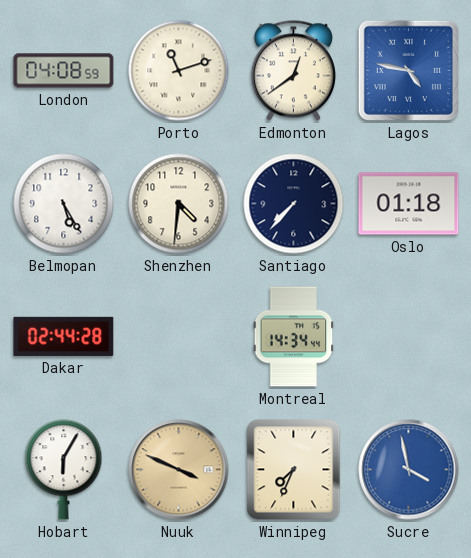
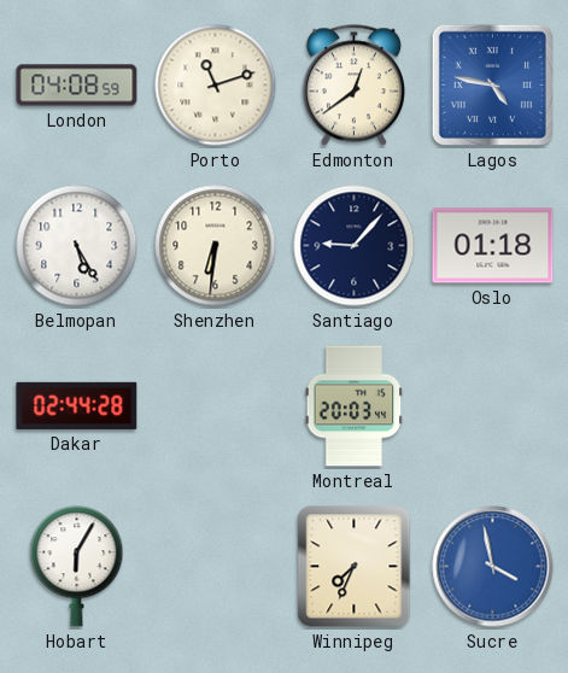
Shenzhen: 4:31 -> 6:31
Santiago: 7:37 -> 9:07
Montreal: 14:34 -> 20:03
Nuuk: 3:49 -> none
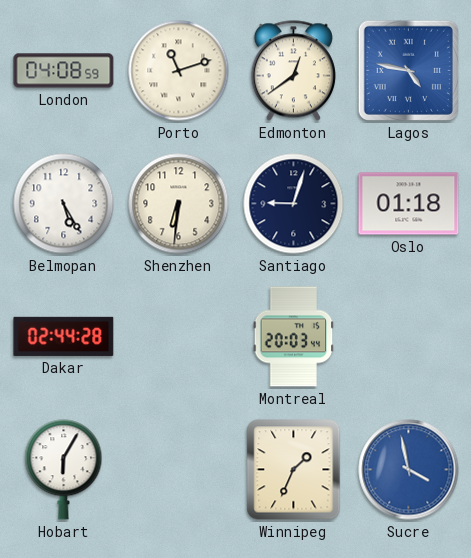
Santiago: 9:07 -> 9:03
Winnipeg: 7:34 -> 1:34
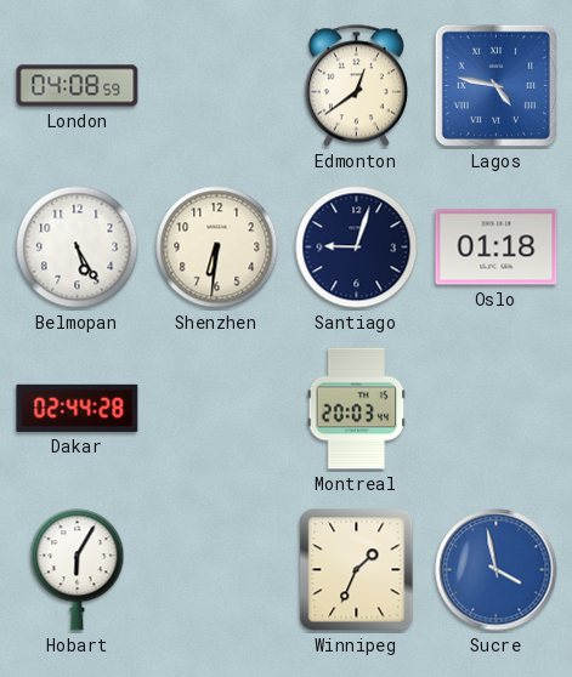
Porto: 11:12 -> none
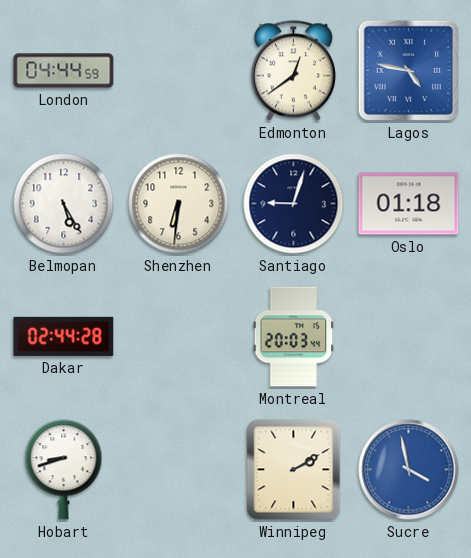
London: 04:08 -> 04:44
Hobart: 6:05 -> 8:42
Winnipeg: 1:34 -> 2:10
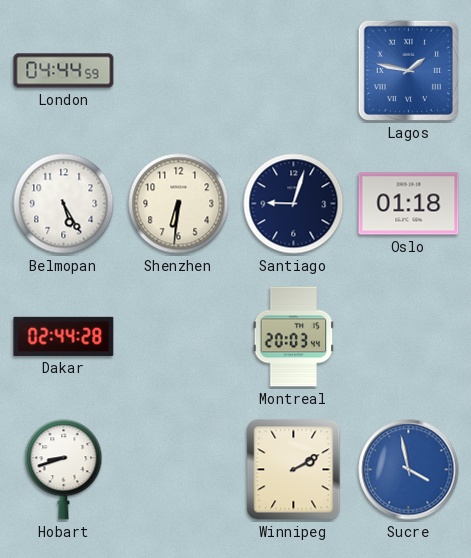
Edmonton: 12:39 -> none
Lagos: 4:47 -> 1:47
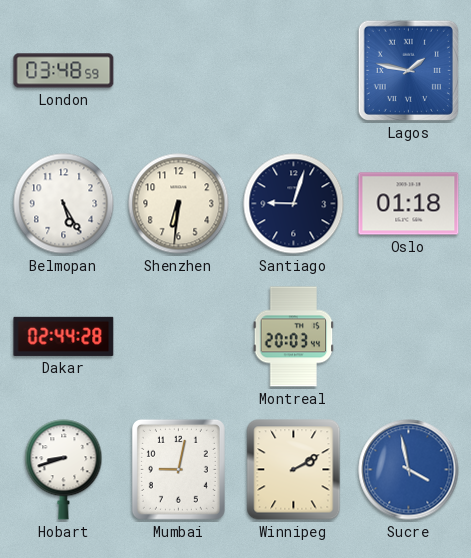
London: 04:44 -> 03:48
Mumbai: none -> 9:02
